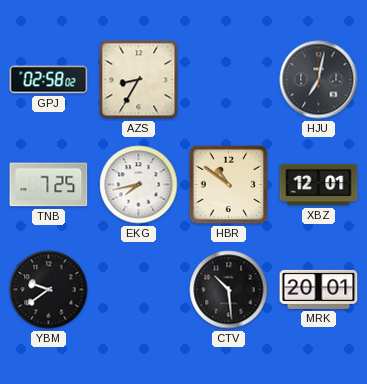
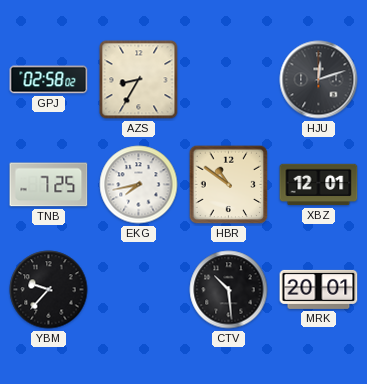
HJU: 7:02 -> 12:12
YBM: 9:39 -> 9:37
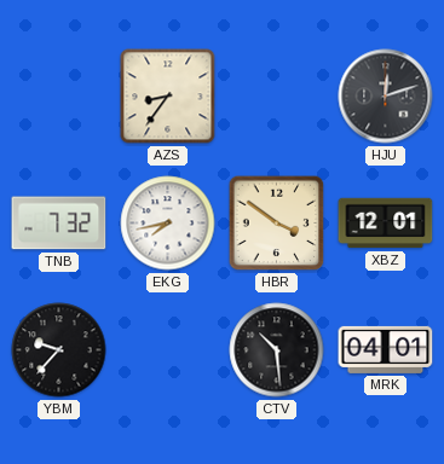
GPJ: 02:58 -> none
AZS: 8:35 -> 8:36
TNB: 7:25 -> 7:32
HBR: 10:51 -> 3:51
MRK: 20:01 -> 04:01
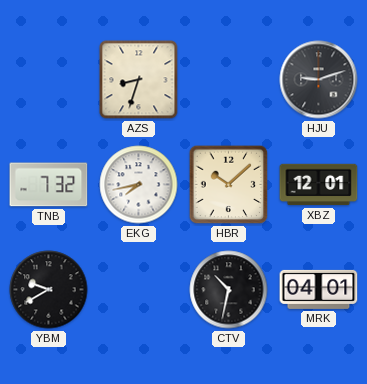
AZS: 8:36 -> 8:33
HJU: 12:12 -> 9:12
HBR: 3:51 -> 10:08
YBM: 9:37 -> 9:40
CTV: 10:29 -> 10:32
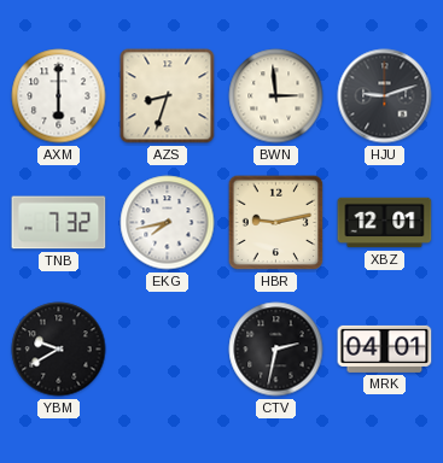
AXM: none -> 6:00
BWN: none -> 2:59
HBR: 10:08 -> 9:13
CTV: 10:32 -> 2:32
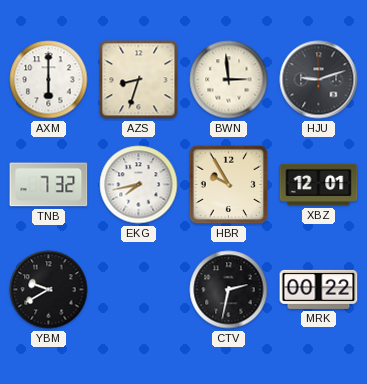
HBR: 9:13 -> 9:55
MRK: 04:01 -> 00:22
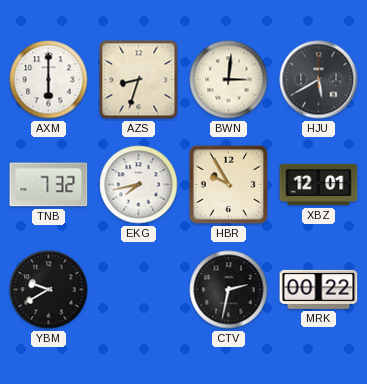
BWN: 2:59 -> 3:01
HJU: 9:12 -> 5:40
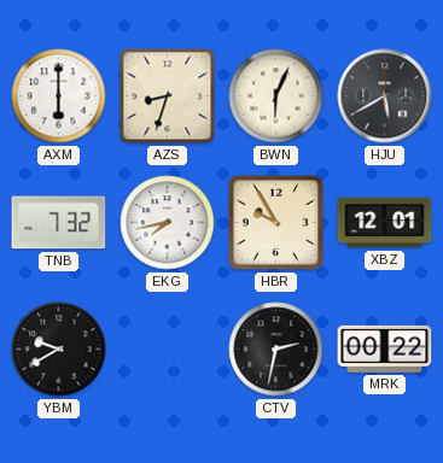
BWN: 3:01 -> 6:04
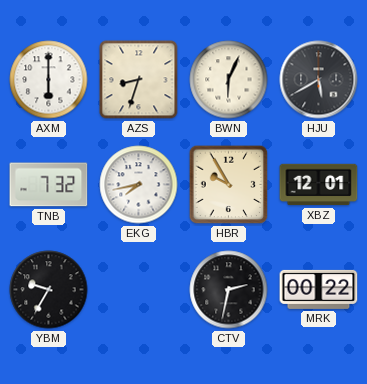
YBM: 9:40 -> 9:35
